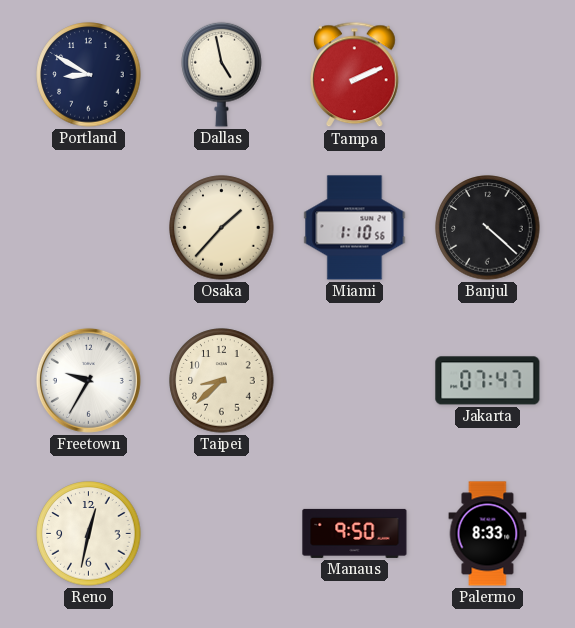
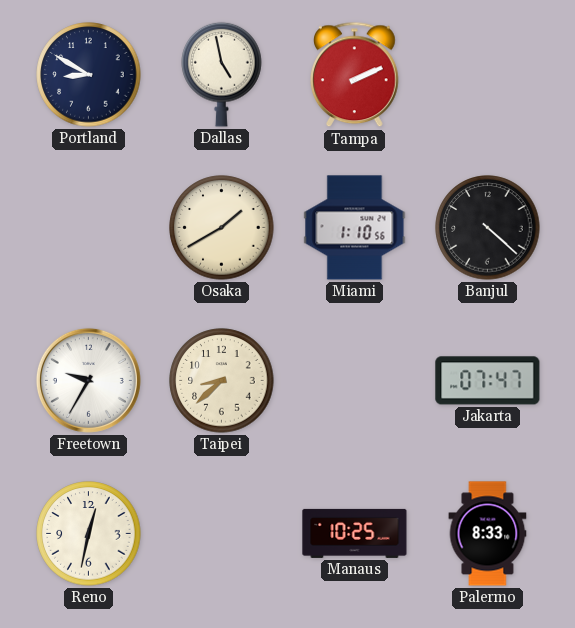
Osaka: 1:37 -> 1:40
Manaus: 9:50 -> 10:25
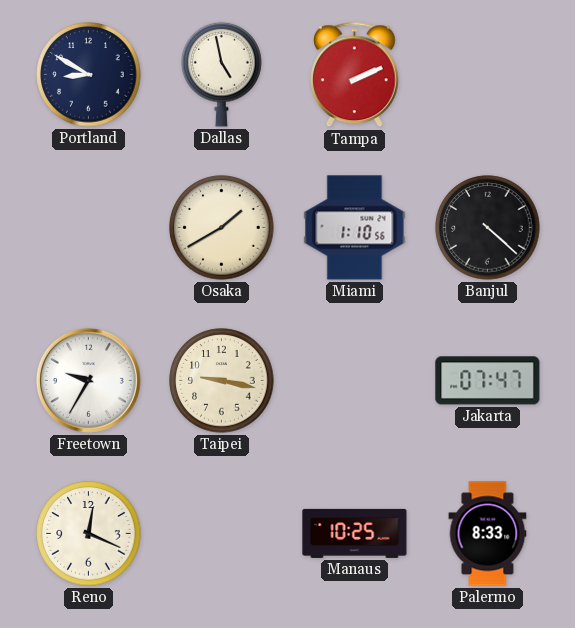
Taipei: 8:38 -> 9:17
Reno: 12:32 -> 12:19
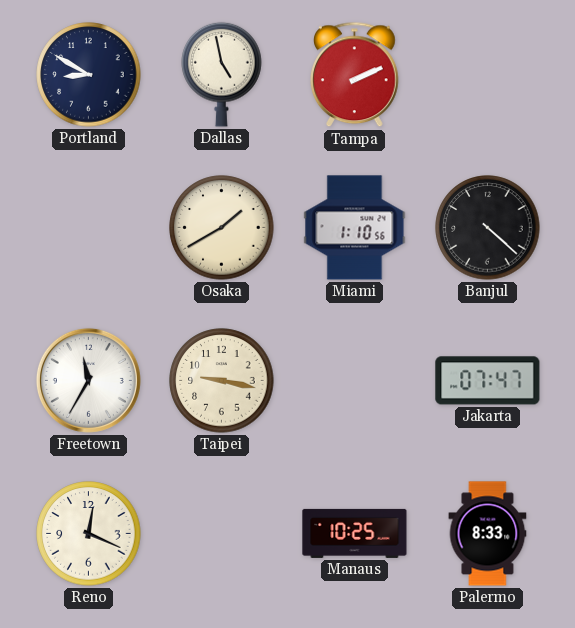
Freetown: 9:35 -> 11:35
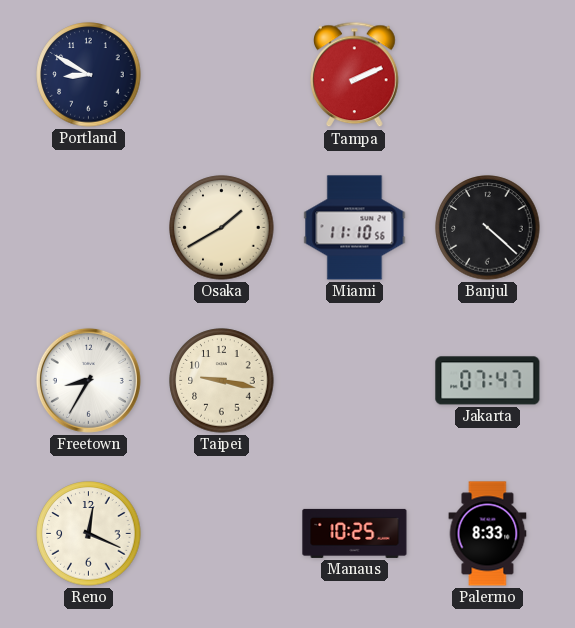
Dallas: 4:58 -> none
Miami: 1:10 -> 11:10
Freetown: 11:35 -> 8:35
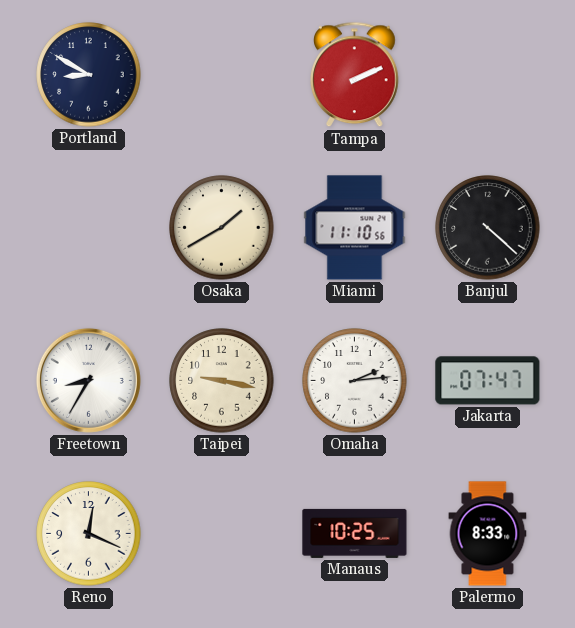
Omaha: none -> 2:14
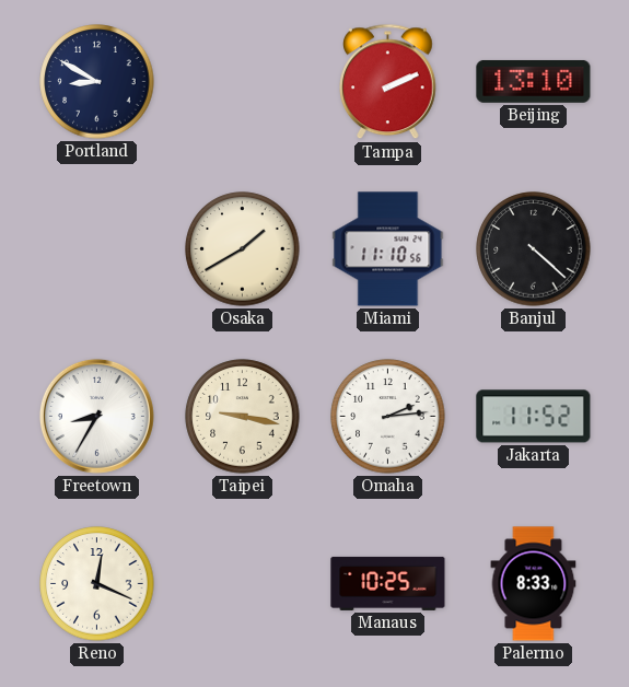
Beijing: none -> 13:10
Jakarta: 07:47 -> 11:52
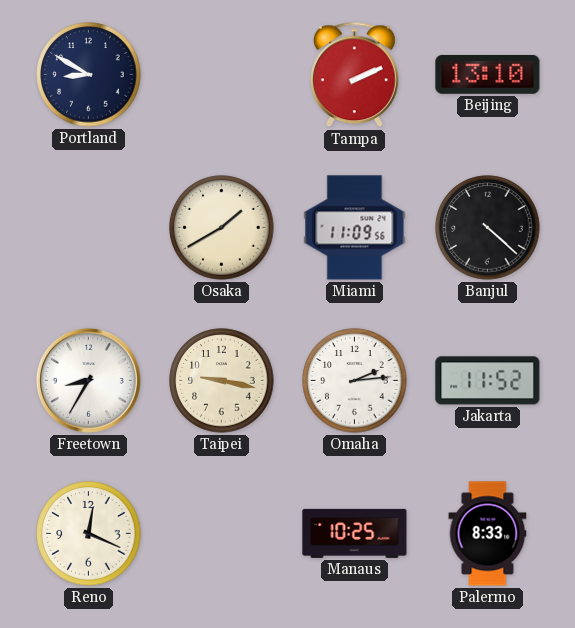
Miami: 11:10 -> 11:09
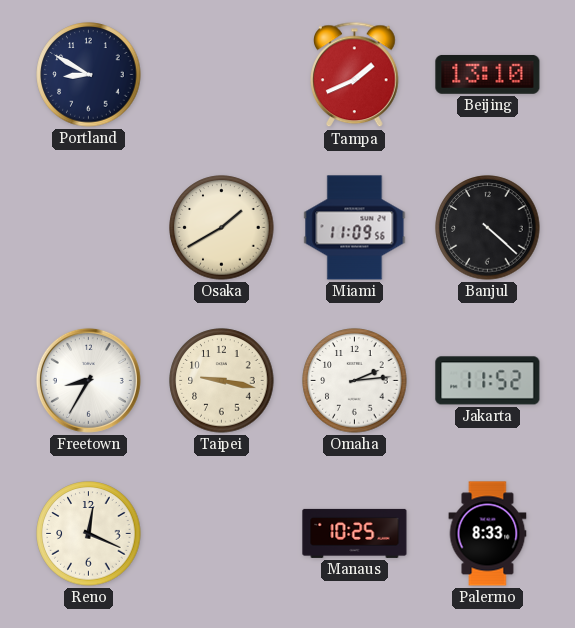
Tampa: 2:11 -> 1:41
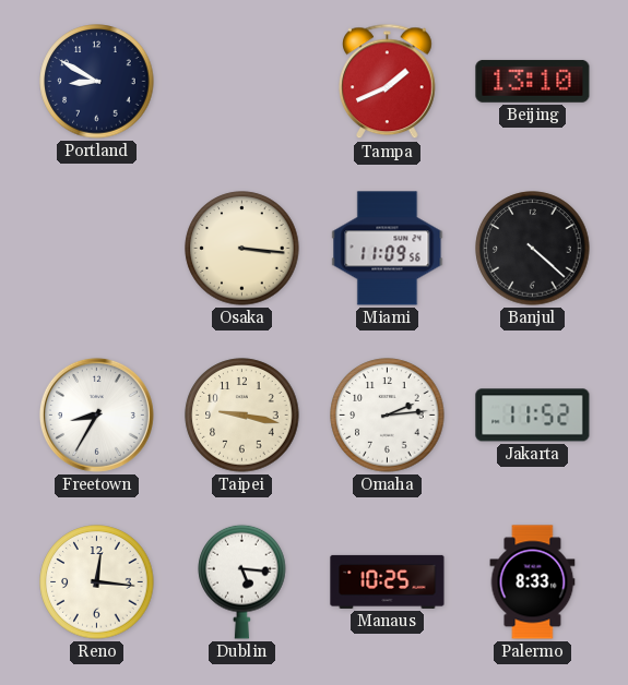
Osaka: 1:40 -> 3:16
Reno: 12:19 -> 12:16
Dublin: none -> 5:16
